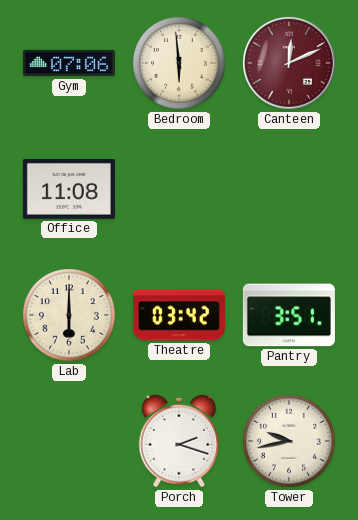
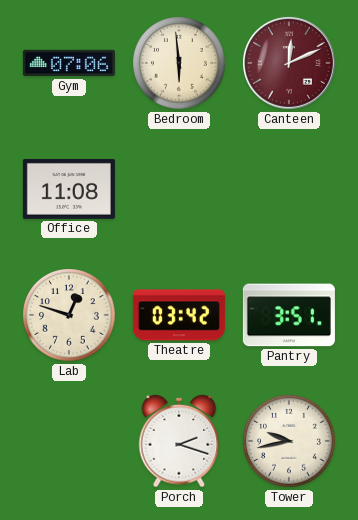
Lab: 6:00 -> 12:48
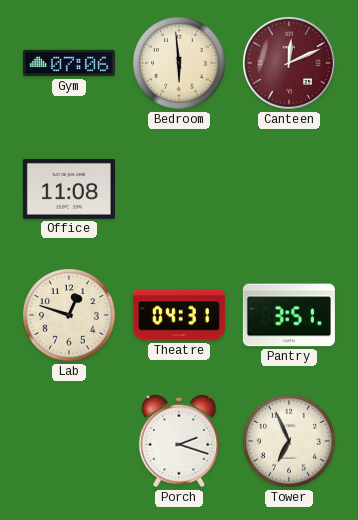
Theatre: 03:42 -> 04:31
Tower: 9:43 -> 6:56
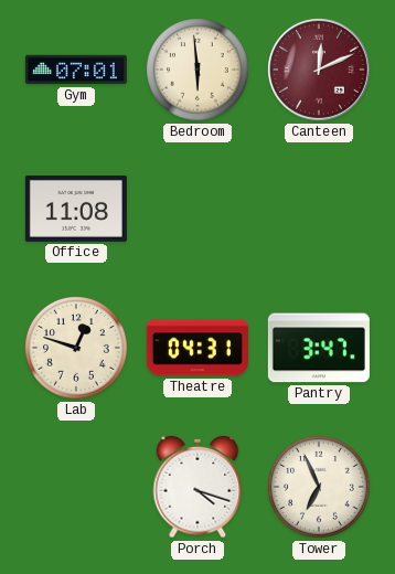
Gym: 07:06 -> 07:01
Pantry: 3:51 -> 3:47
Porch: 2:18 -> 4:18
